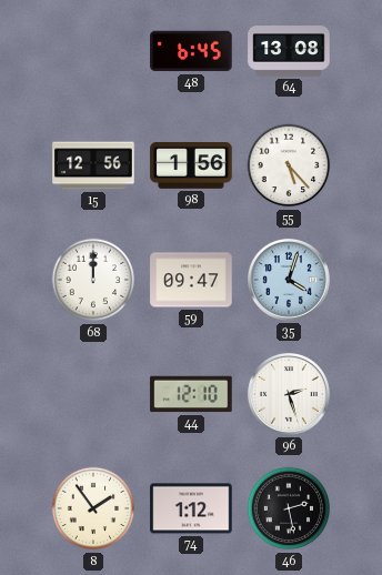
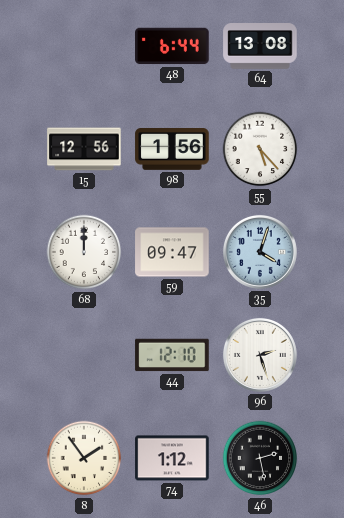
48: 6:45 -> 6:44
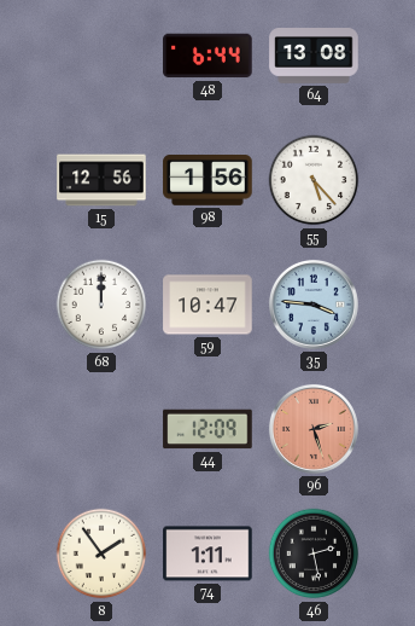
59: 09:47 -> 10:47
35: 4:03 -> 3:46
44: 12:10 -> 12:09
96 dial: white -> salmon
74: 1:12 -> 1:11
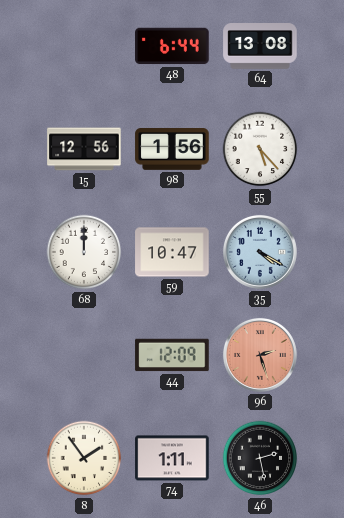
35: 3:46 -> 4:20
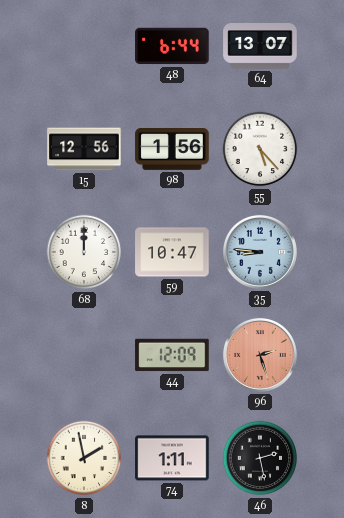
64: 13:08 -> 13:07
35: 4:20 -> 8:46
8: 1:54 -> 1:58
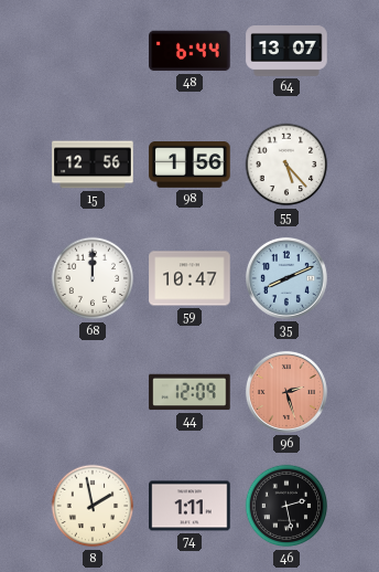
35: 8:46 -> 8:11
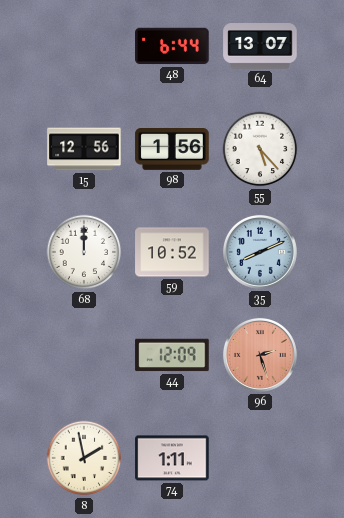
59: 10:47 -> 10:52
46: 2:28 -> none
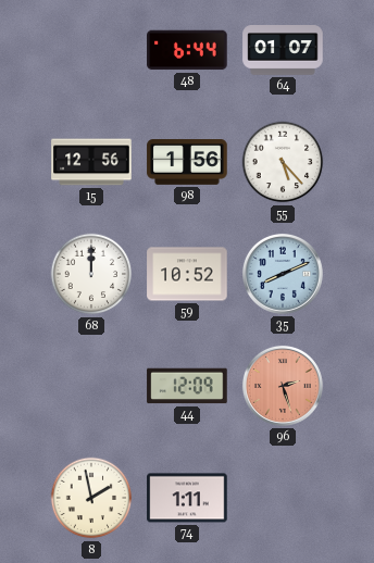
64: 13:07 -> 01:07
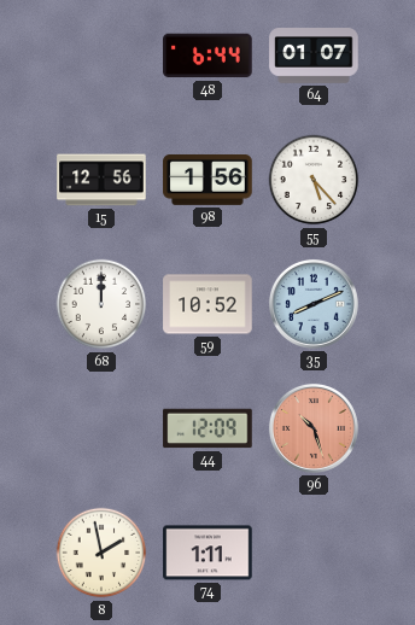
96: 2:27 -> 10:27
